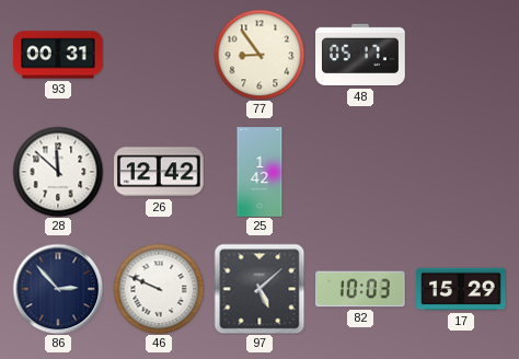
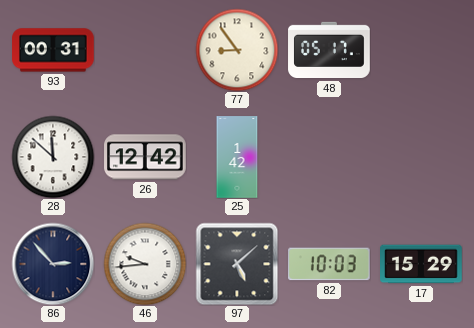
46: 9:49 -> 9:44
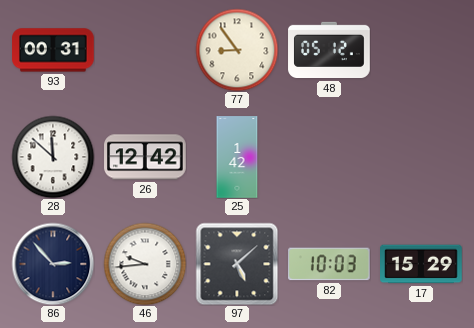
48: 05:17 -> 05:12
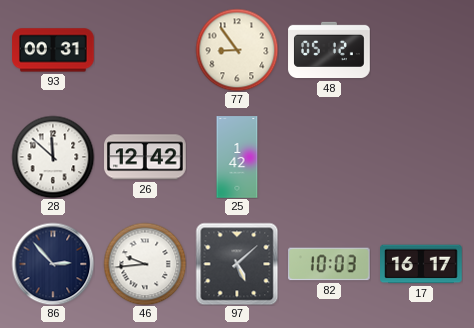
17: 15:29 -> 16:17
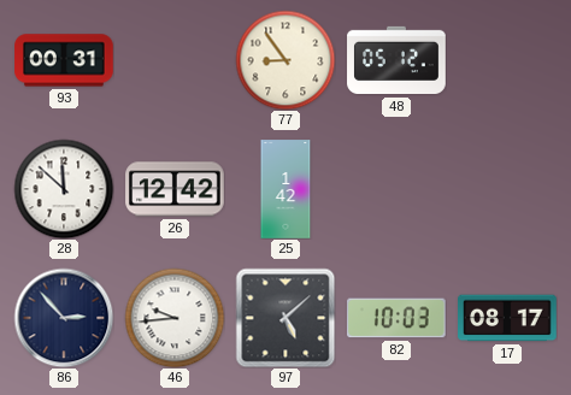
17: 16:17 -> 08:17
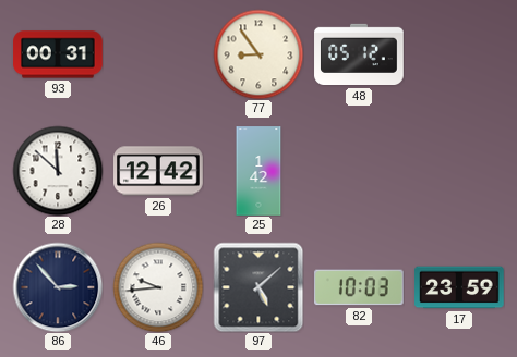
17: 08:17 -> 23:59
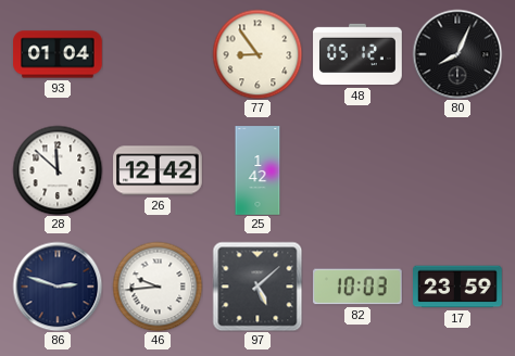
93: 00:31 -> 01:04
80: none -> 8:04
86: 2:53 -> 2:48
